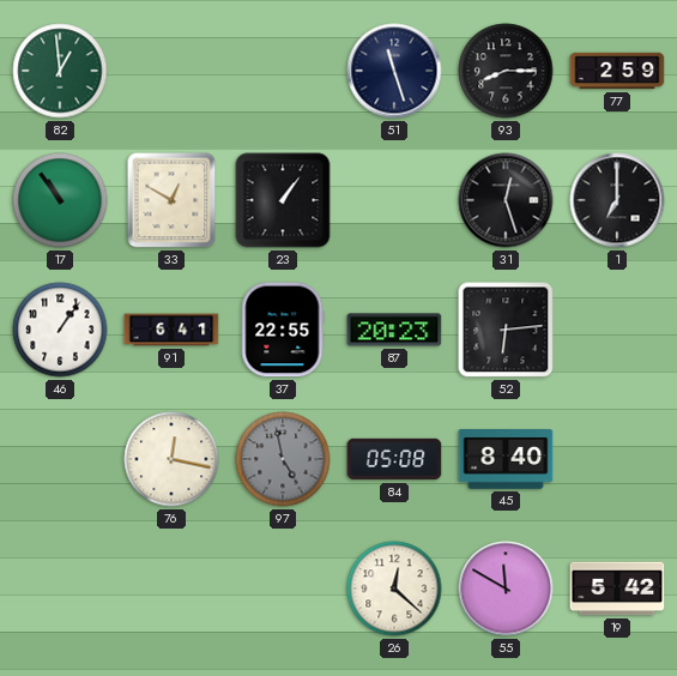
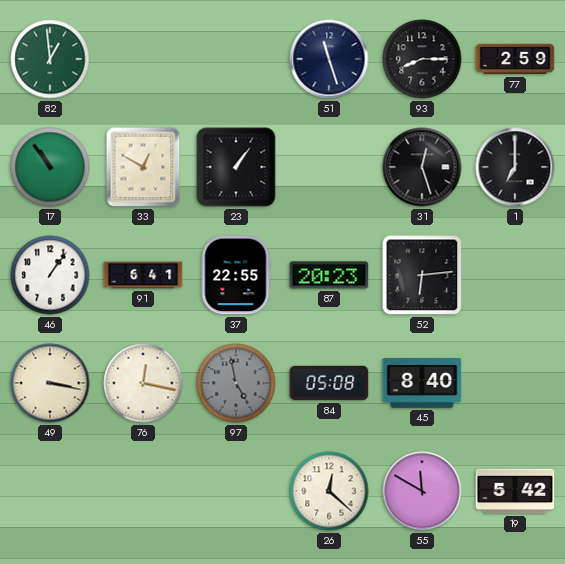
49: none -> 3:17
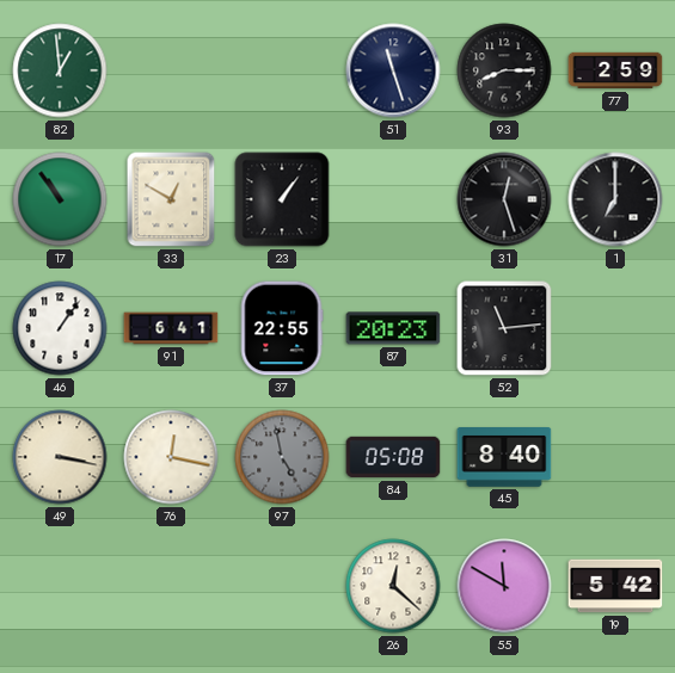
52: 6:14 -> 11:14
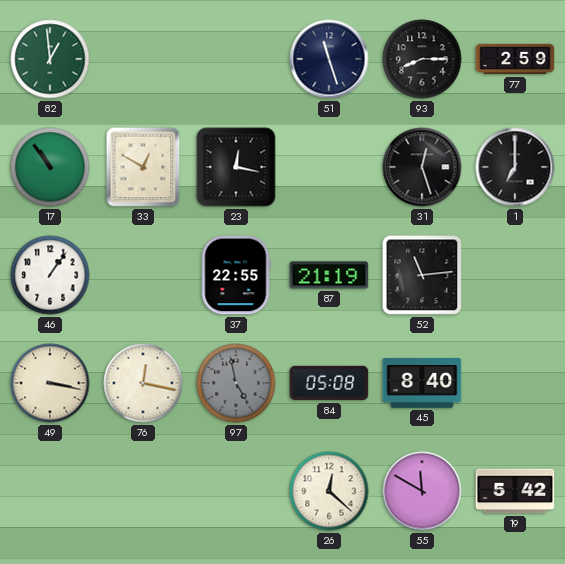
23: 1:06 -> 12:17
91: 6:41 -> none
87: 20:23 -> 21:19
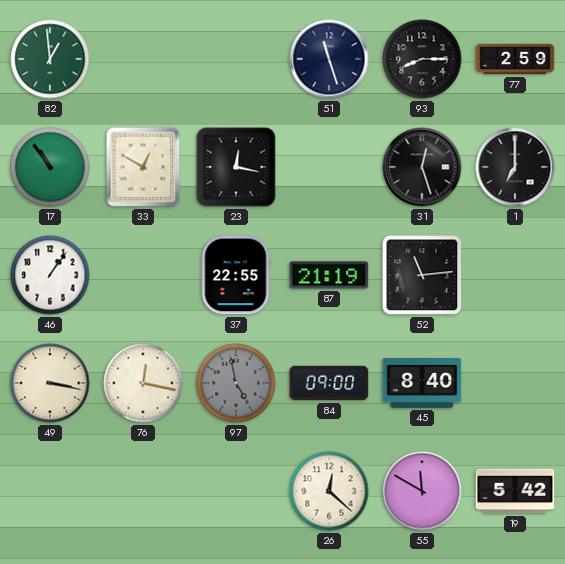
84: 05:08 -> 09:00
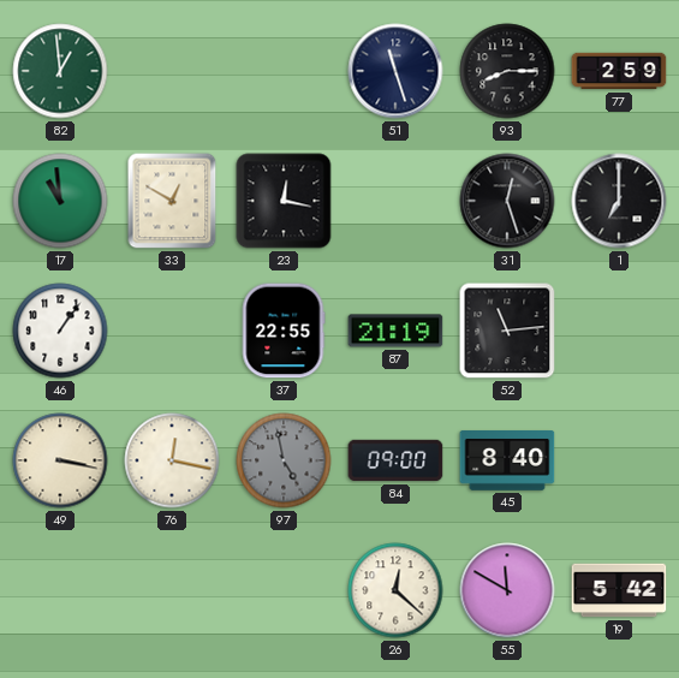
17: 10:54 -> 10:59
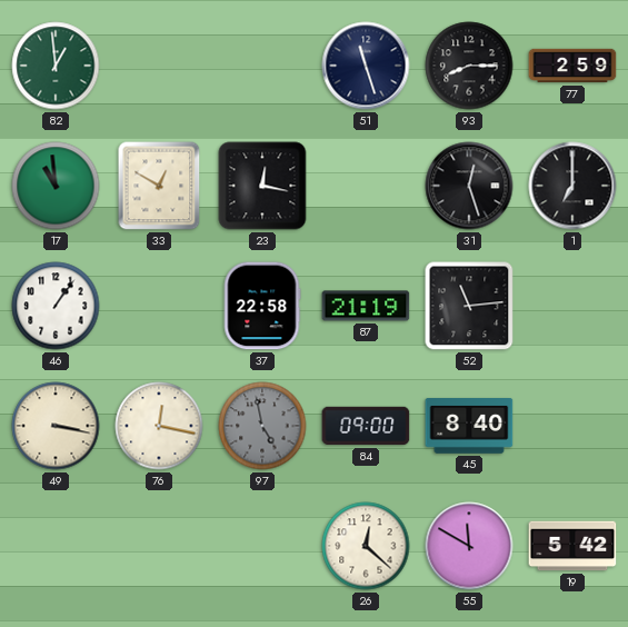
37: 22:55 -> 22:58
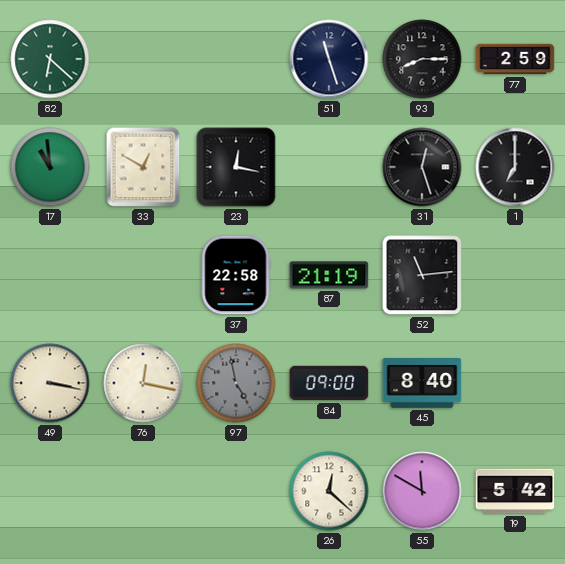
82: 12:59 -> 6:22
46: 1:06 -> none
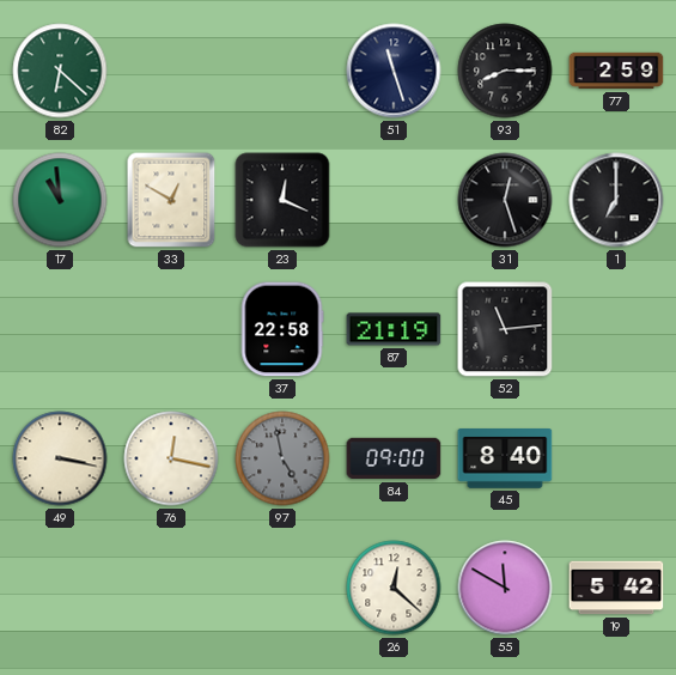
23: 12:17 -> 12:19
